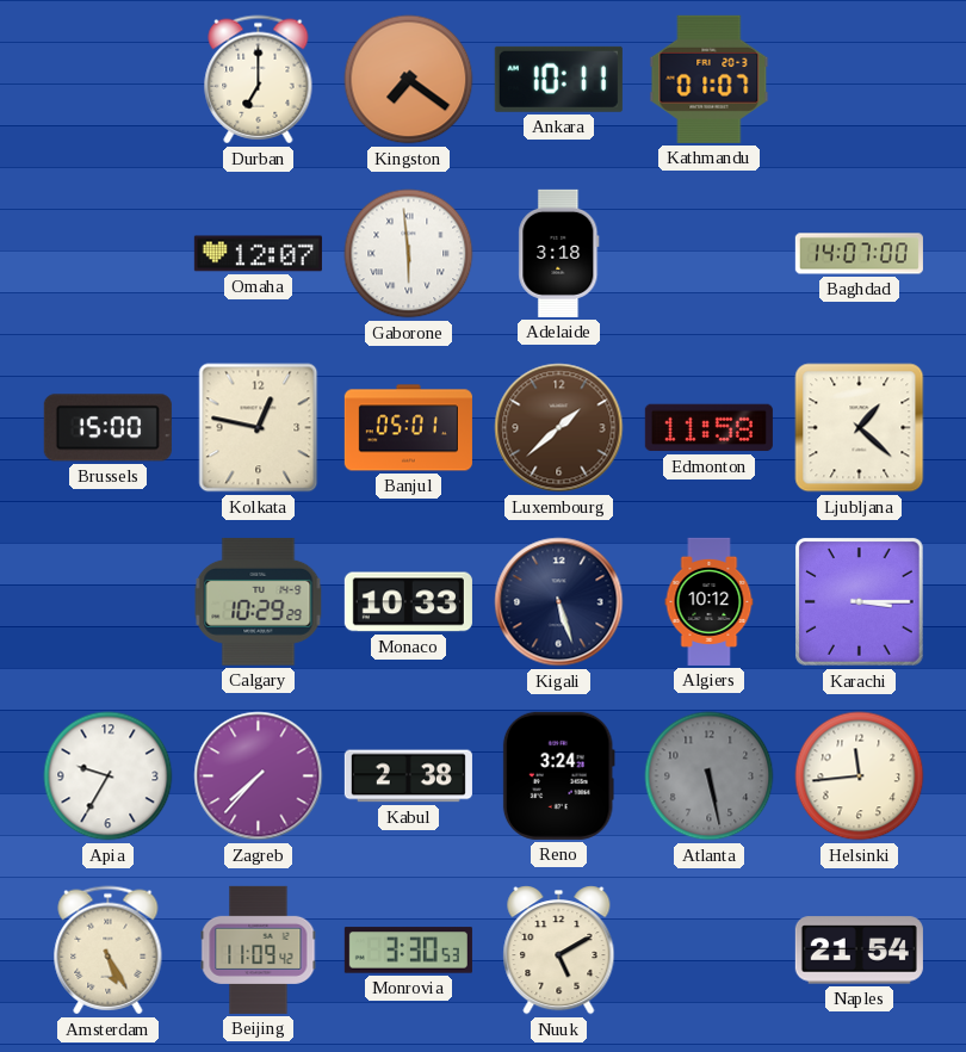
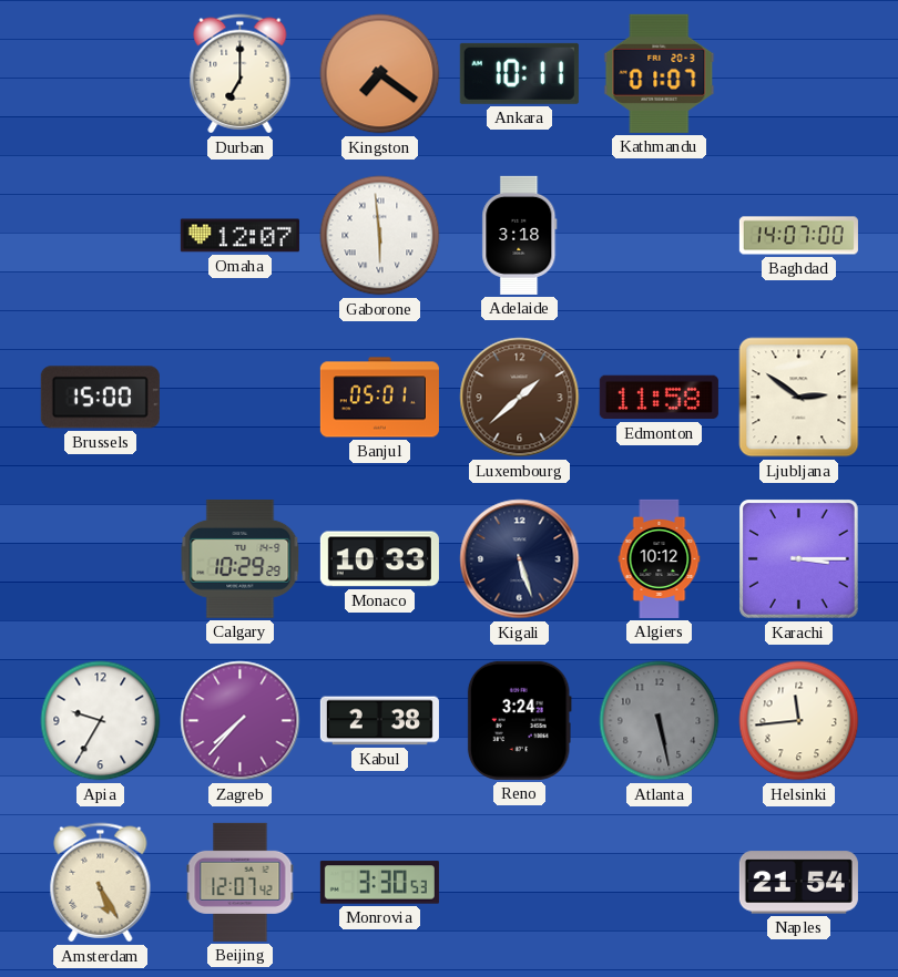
Kolkata: 12:47 -> none
Ljubljana: 1:22 -> 2:51
Beijing: 11:09 -> 12:07
Nuuk: 5:10 -> none
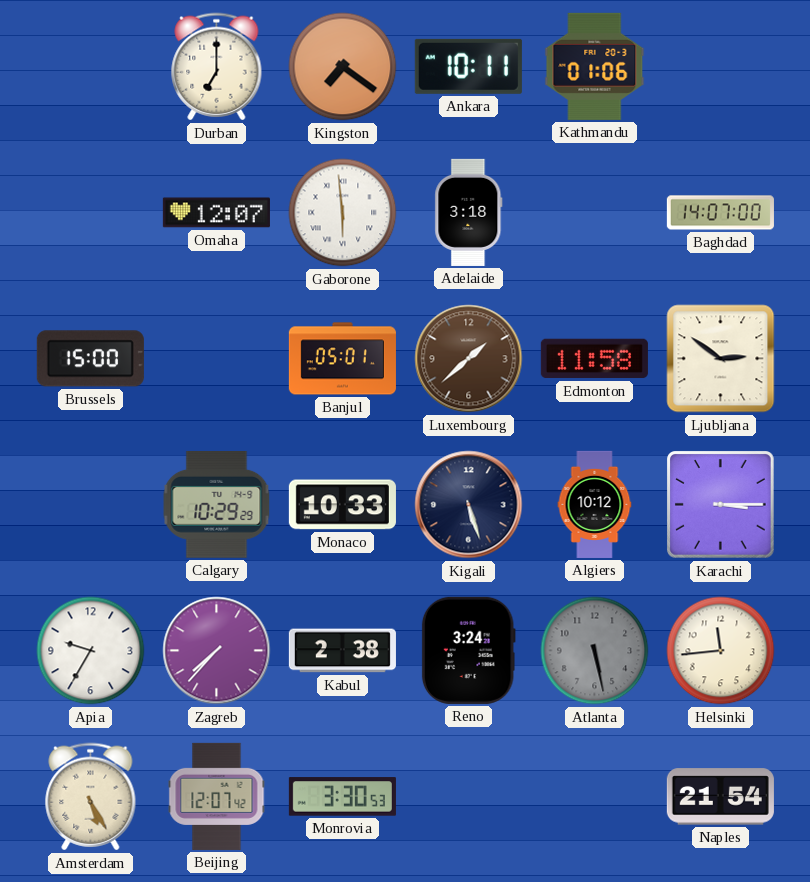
Kathmandu: 01:07 -> 01:06
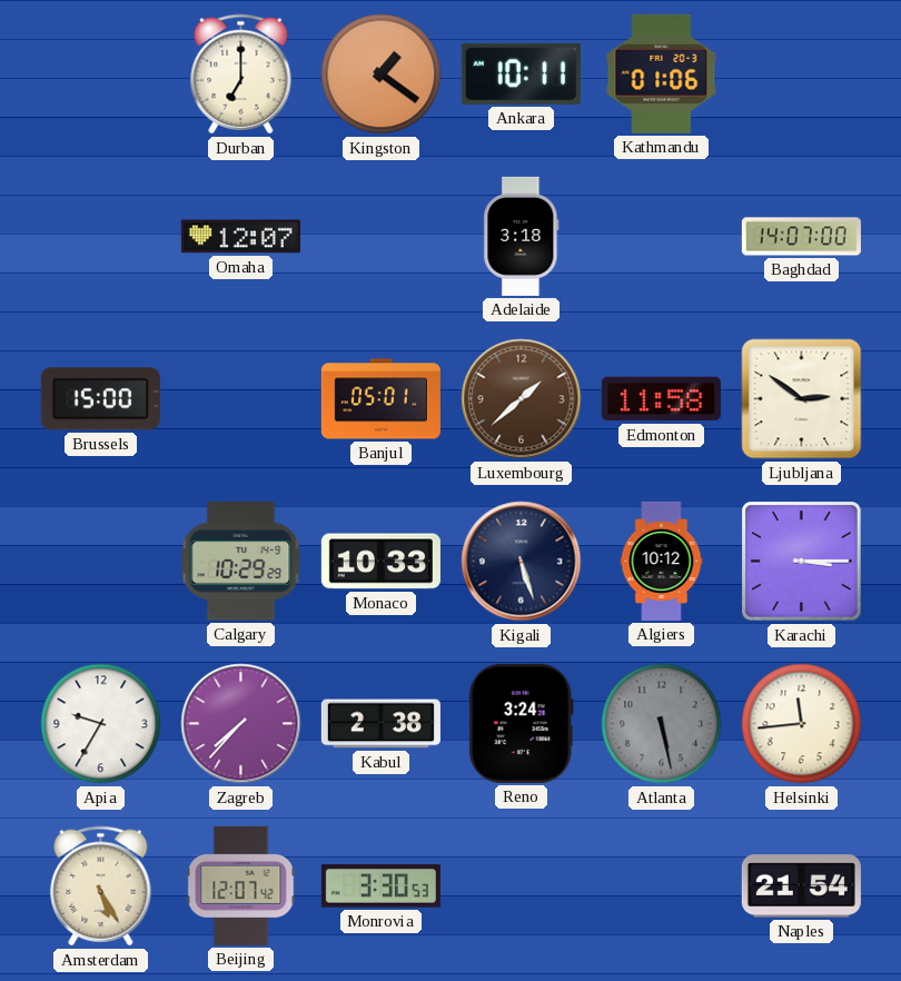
Kingston: 7:21 -> 1:21
Gaborone: 5:59 -> none
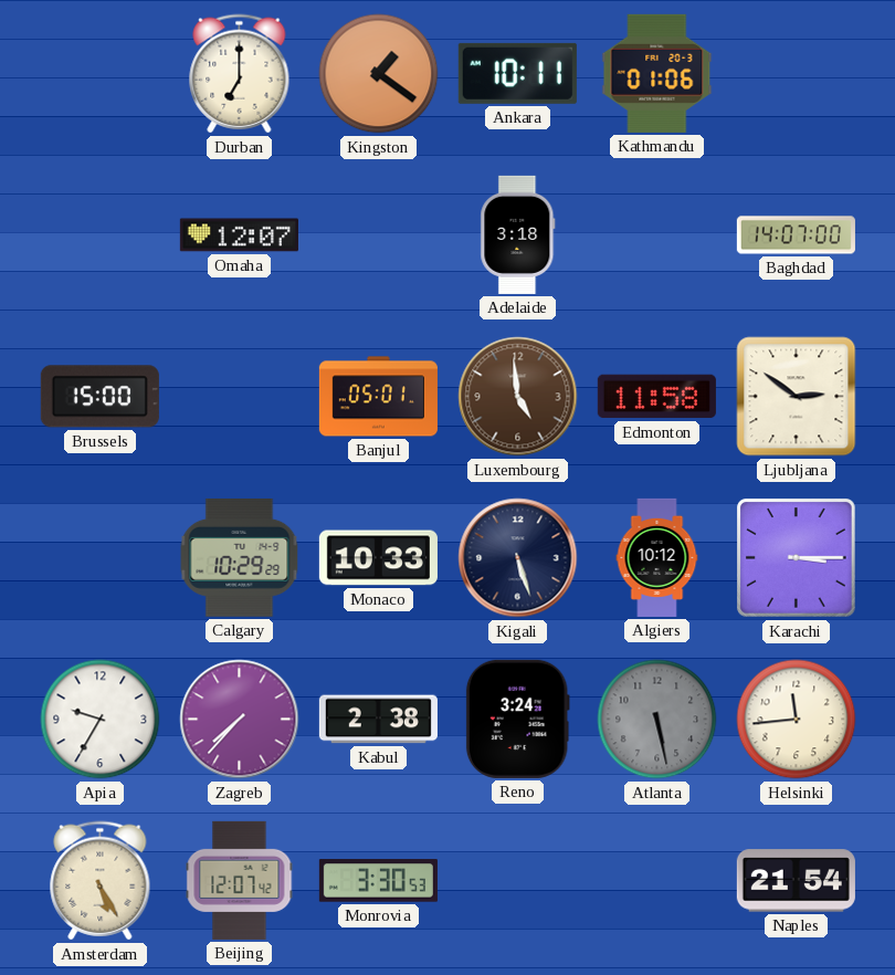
Luxembourg: 1:38 -> 4:59
